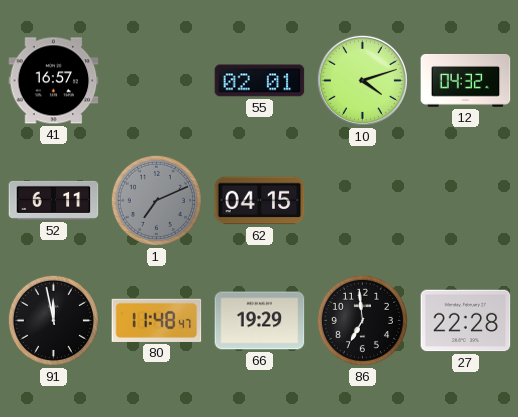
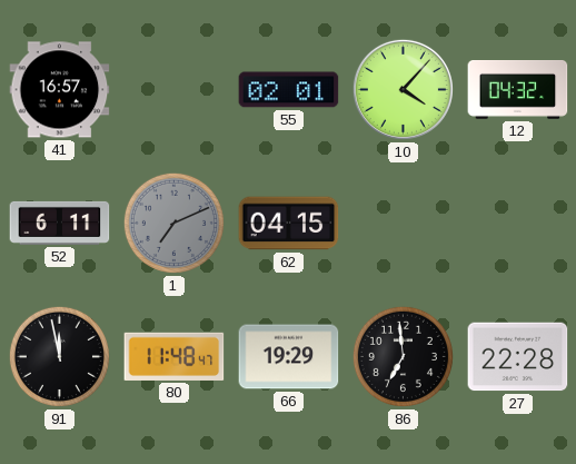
10: 4:12 -> 4:07
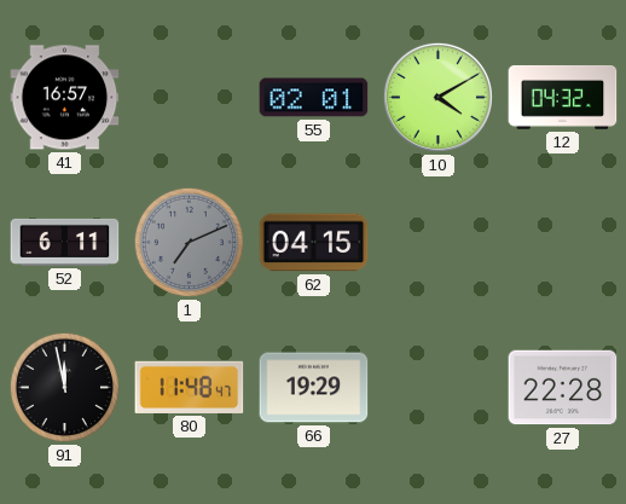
10: 4:07 -> 4:10
86: 6:59 -> none
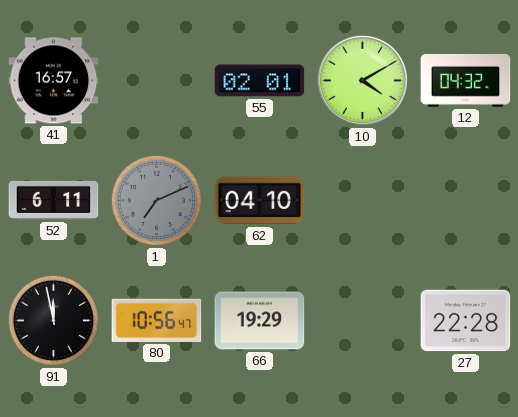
62: 04:15 -> 04:10
80: 11:48 -> 10:56
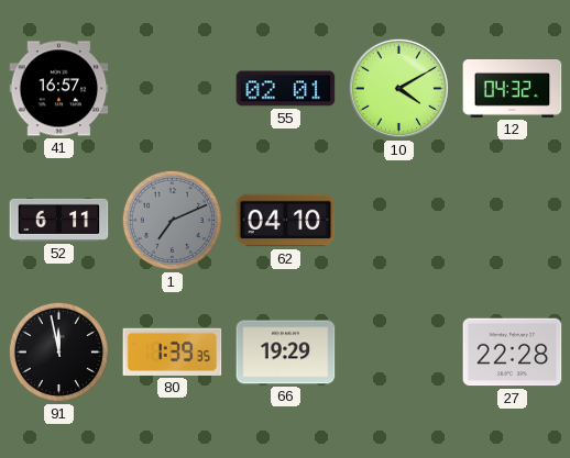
80: 10:56 -> 1:39
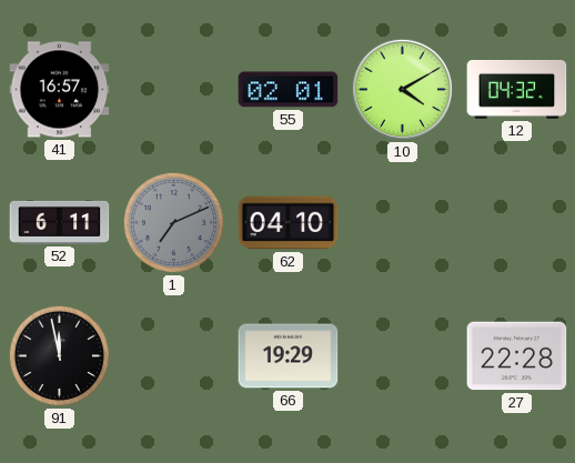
80: 1:39 -> none
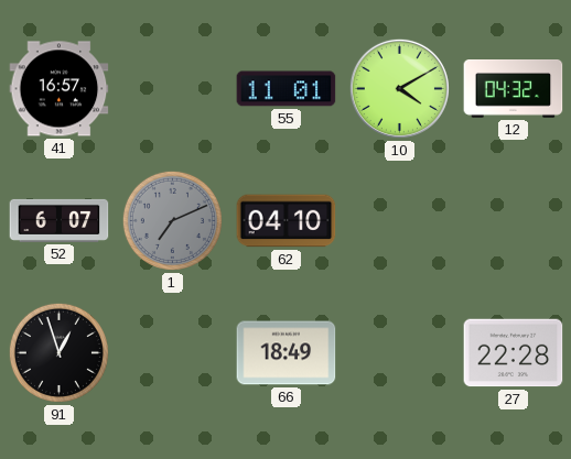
55: 02:01 -> 11:01
52: 6:11 -> 6:07
91: 11:58 -> 12:57
66: 19:29 -> 18:49
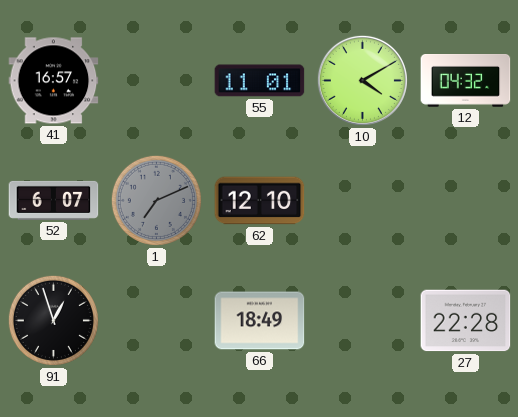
62: 04:10 -> 12:10
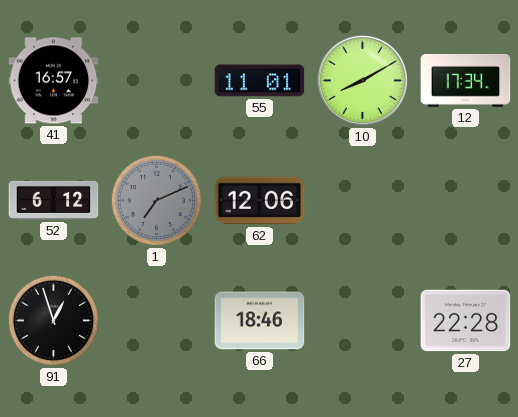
10: 4:10 -> 8:10
12: 04:32 -> 17:34
52: 6:07 -> 6:12
62: 12:10 -> 12:06
66: 18:49 -> 18:46
